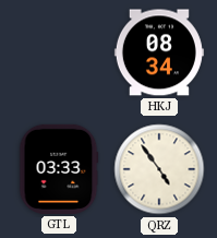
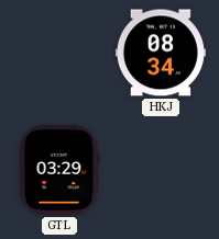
GTL: 03:33 -> 03:29
QRZ: 4:54 -> none
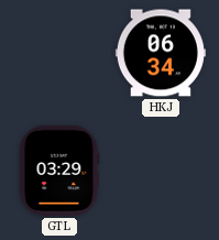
HKJ: 08:34 -> 06:34
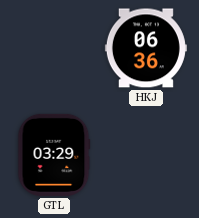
HKJ: 06:34 -> 06:36
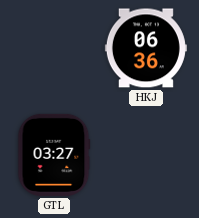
GTL: 03:29 -> 03:27
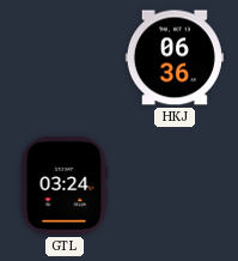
GTL: 03:27 -> 03:24
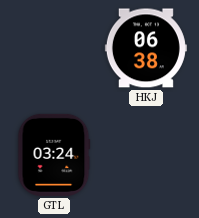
HKJ: 06:36 -> 06:38
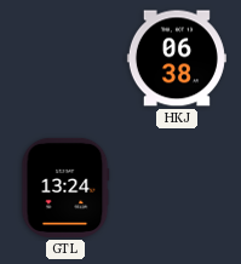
GTL: 03:24 -> 13:24
